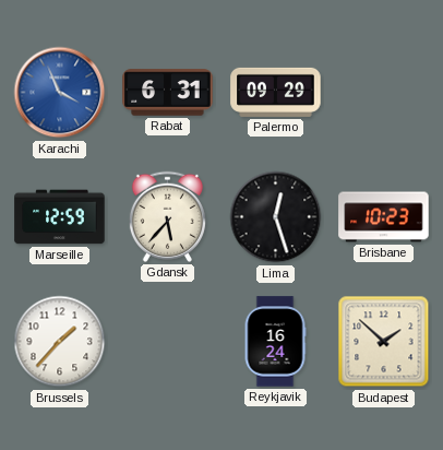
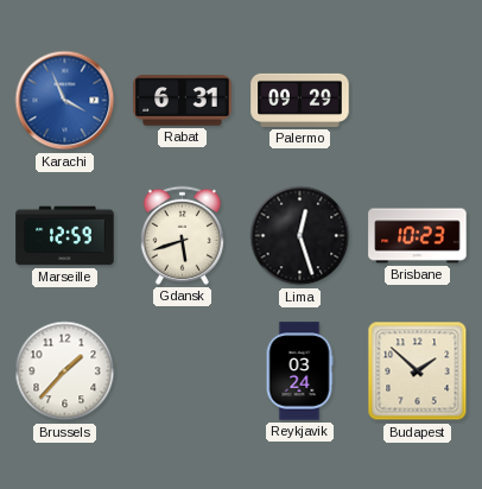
Gdansk: 5:37 -> 5:42
Reykjavik: 16:24 -> 03:24
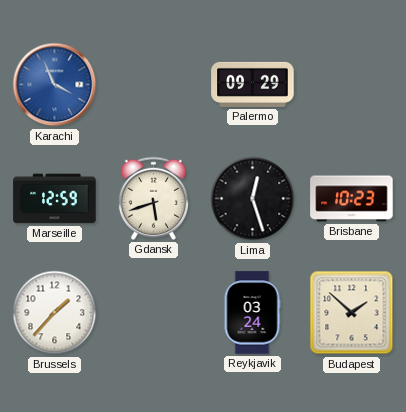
Rabat: 6:31 -> none
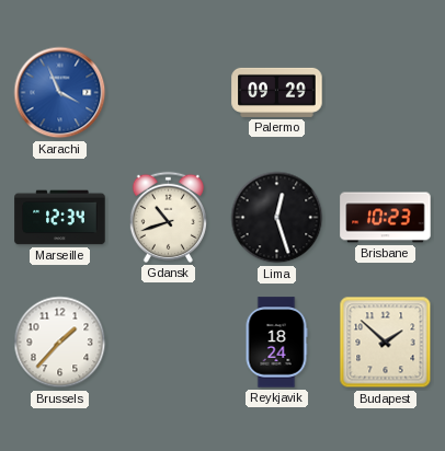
Marseille: 12:59 -> 12:34
Gdansk: 5:42 -> 10:42
Reykjavik: 03:24 -> 18:24
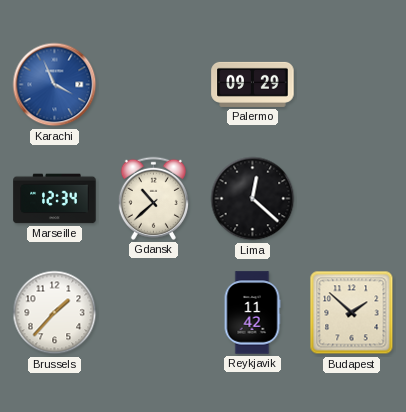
Gdansk: 10:42 -> 10:38
Lima: 12:27 -> 12:22
Brisbane: 10:23 -> none
Reykjavik: 18:24 -> 11:42
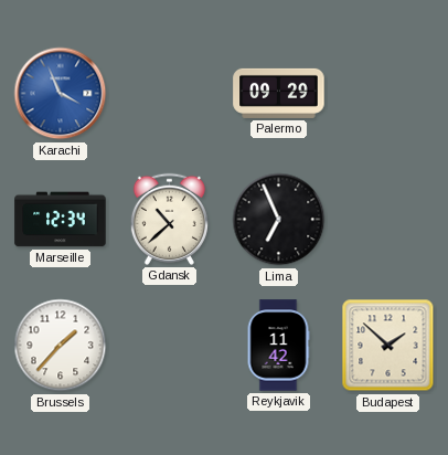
Lima: 12:22 -> 6:56
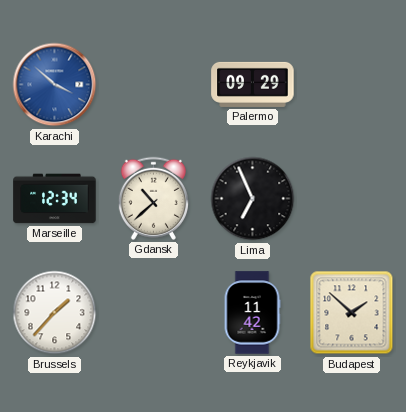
Karachi: 3:56 -> 3:52
